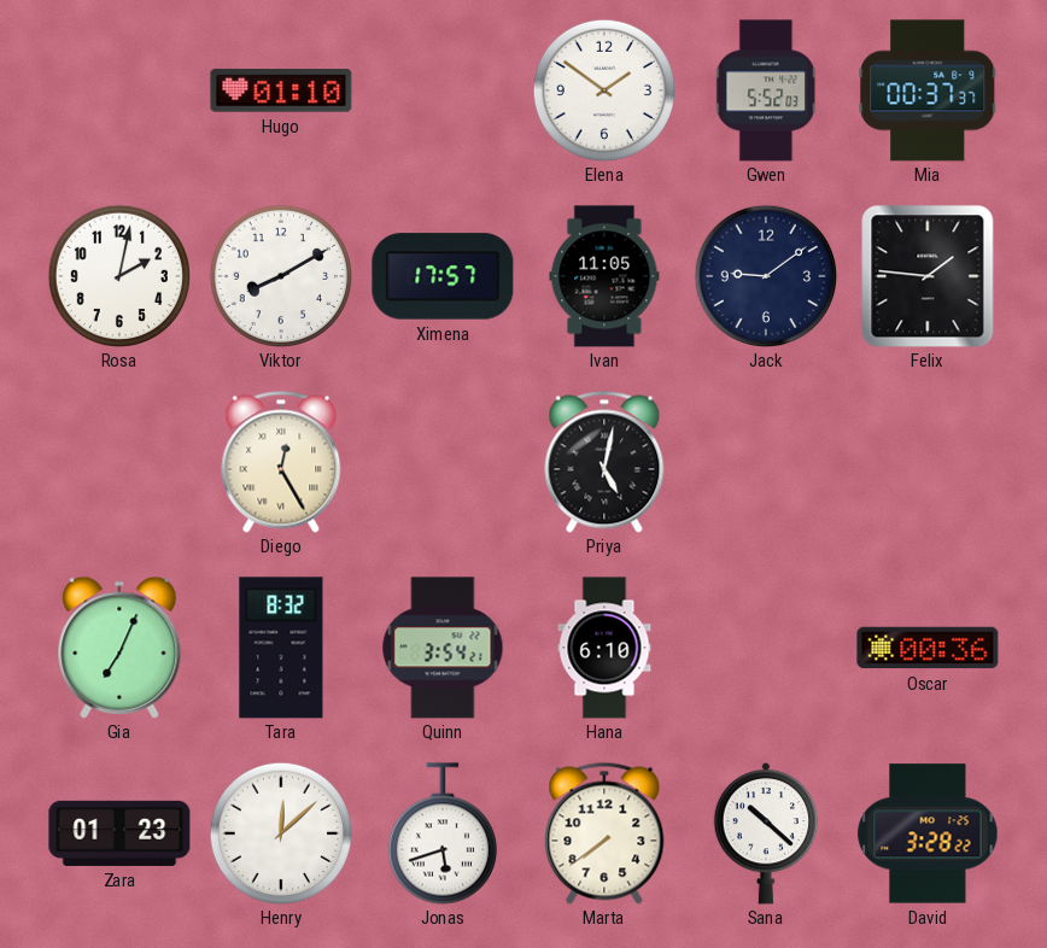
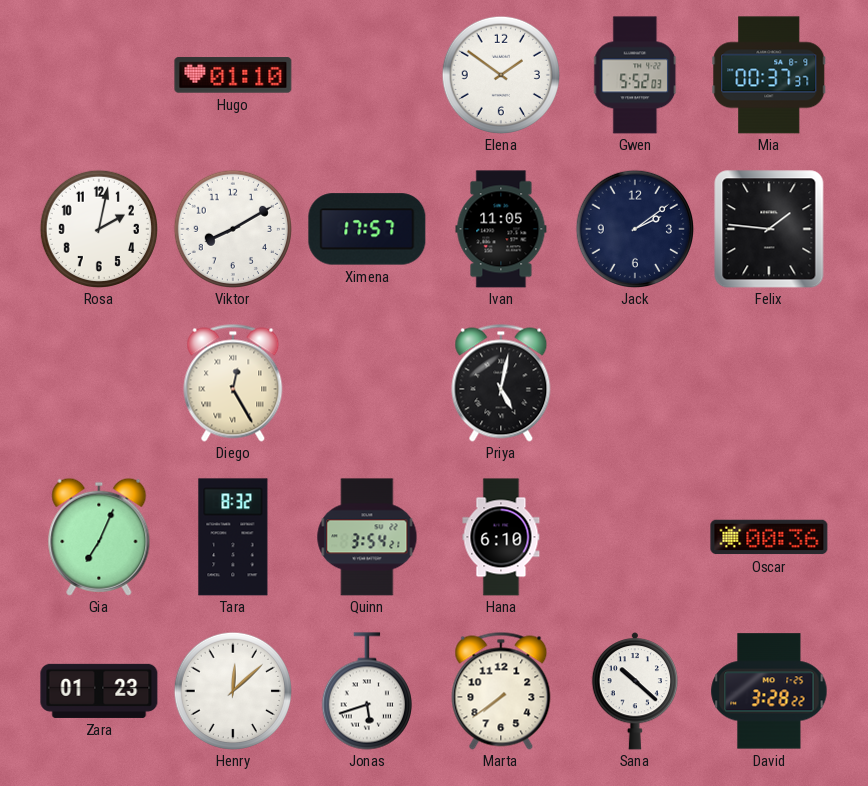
Jack: 9:09 -> 2:09
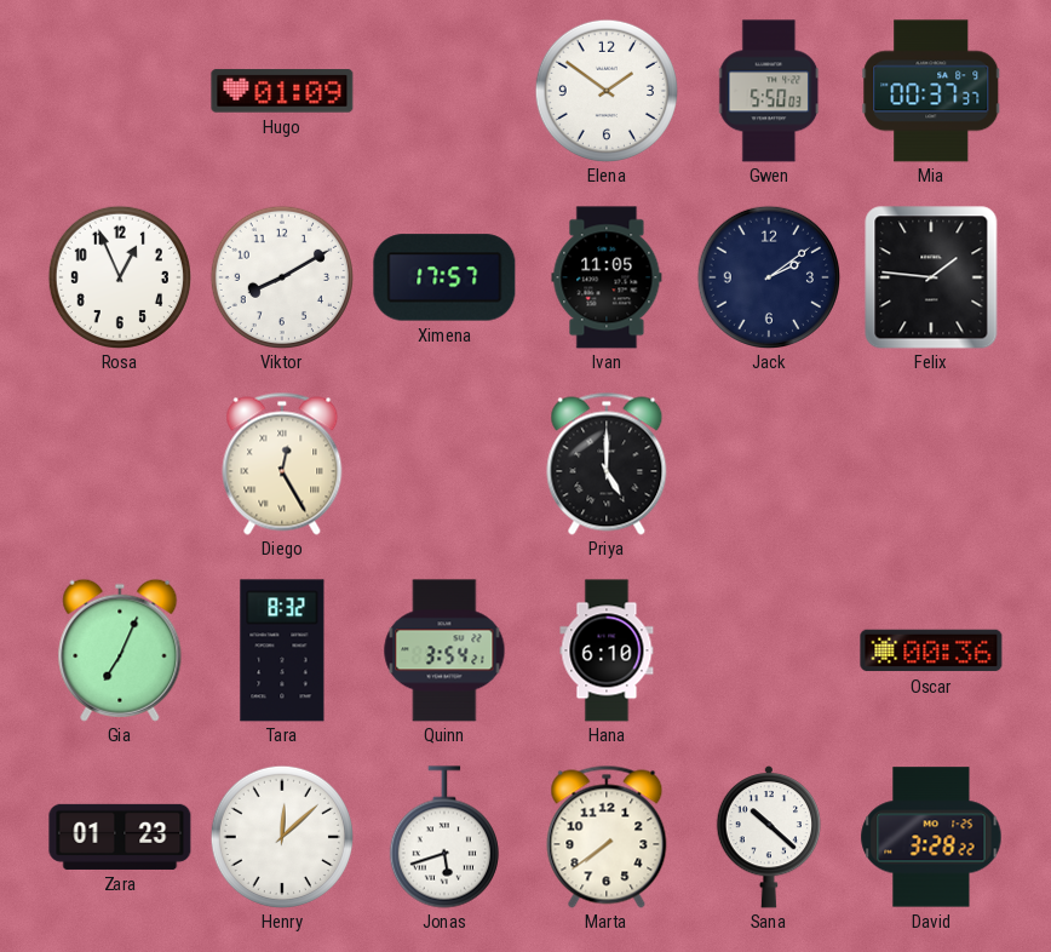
Hugo: 01:10 -> 01:09
Gwen: 5:52 -> 5:50
Rosa: 2:02 -> 12:56
Priya: 5:02 -> 5:00
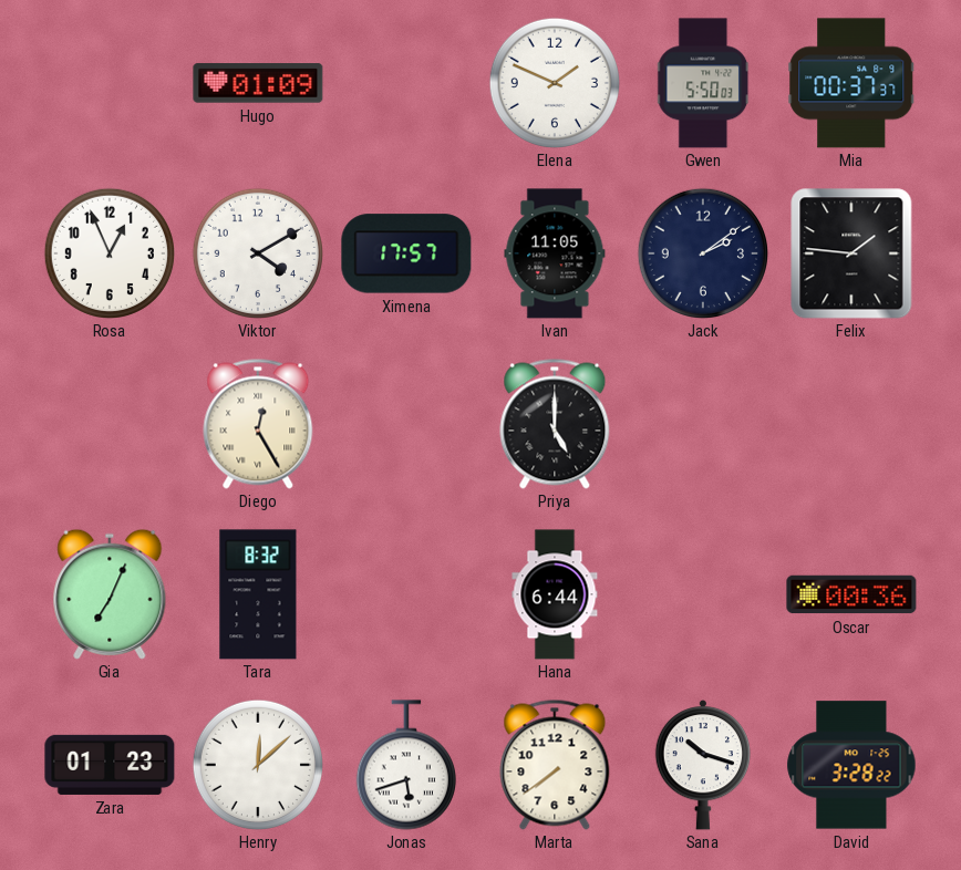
Elena: 1:51 -> 1:49
Viktor: 8:10 -> 4:10
Quinn: 3:54 -> none
Hana: 6:10 -> 6:44
Sana: 10:22 -> 10:18
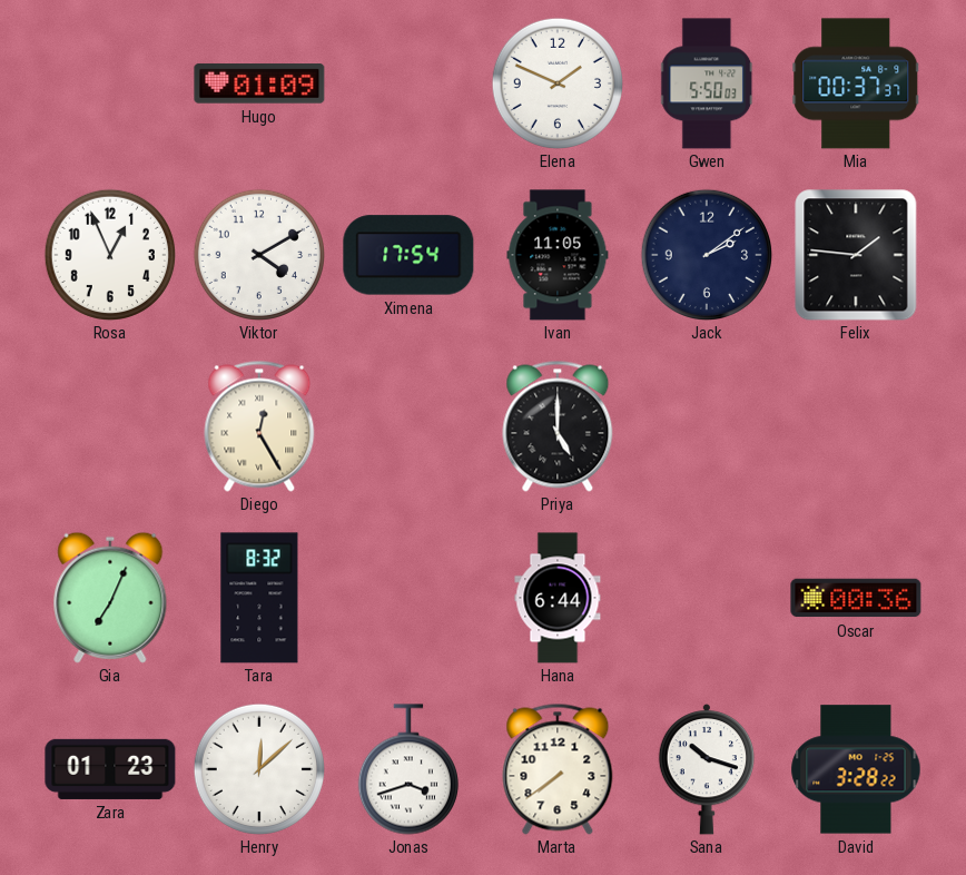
Ximena: 17:57 -> 17:54
Jonas: 5:42 -> 3:42
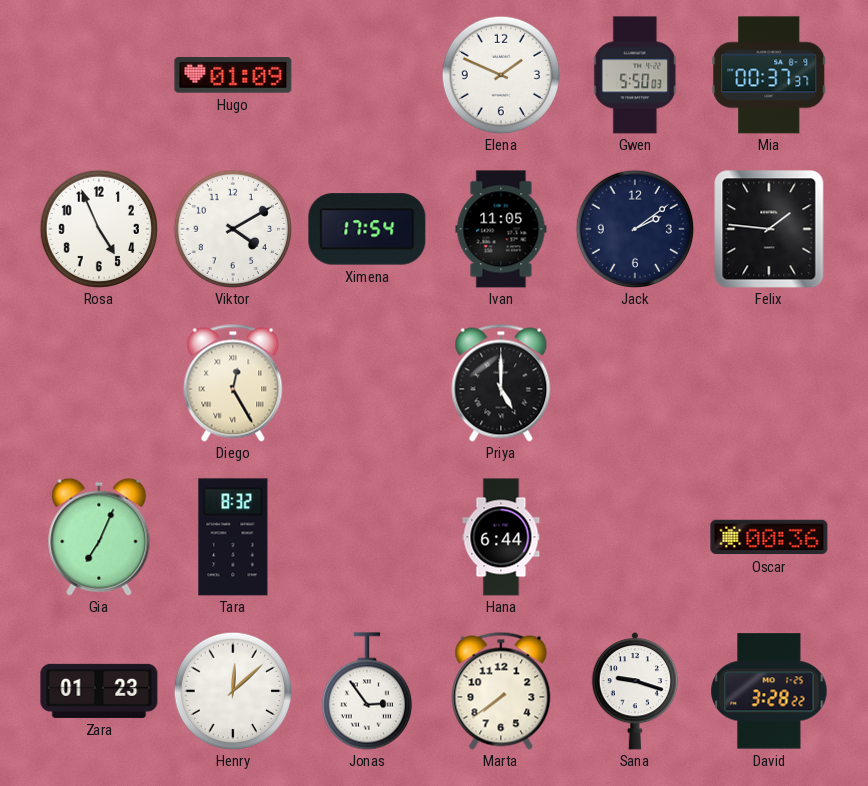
Rosa: 12:56 -> 4:56
Jonas: 3:42 -> 2:54
Sana: 10:18 -> 9:18
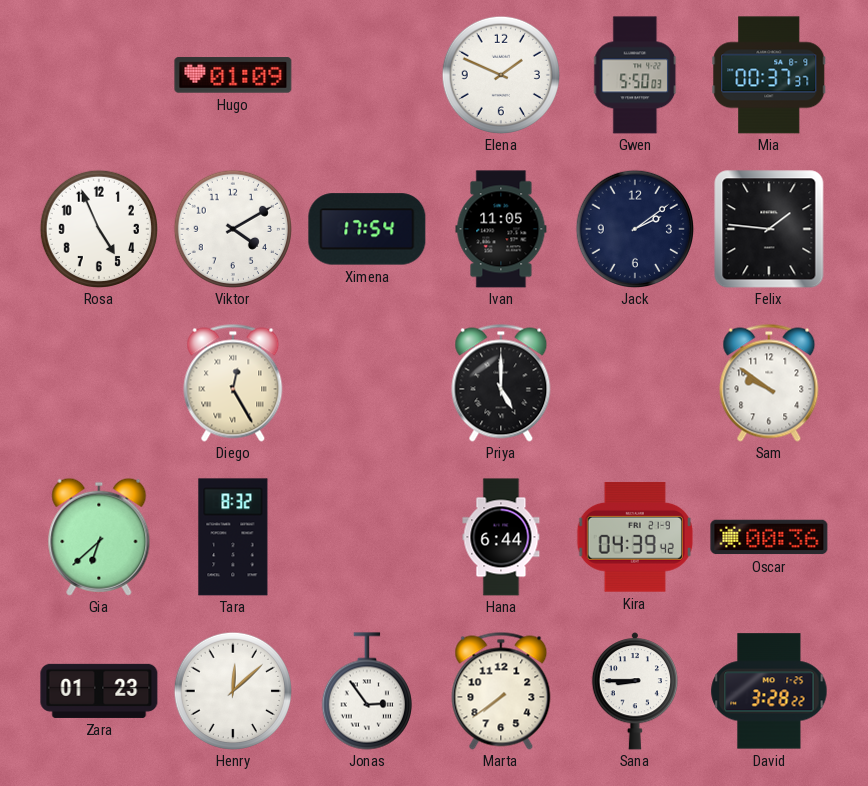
Sam: none -> 9:51
Gia: 7:04 -> 6:38
Kira: none -> 04:39
Sana: 9:18 -> 8:45
